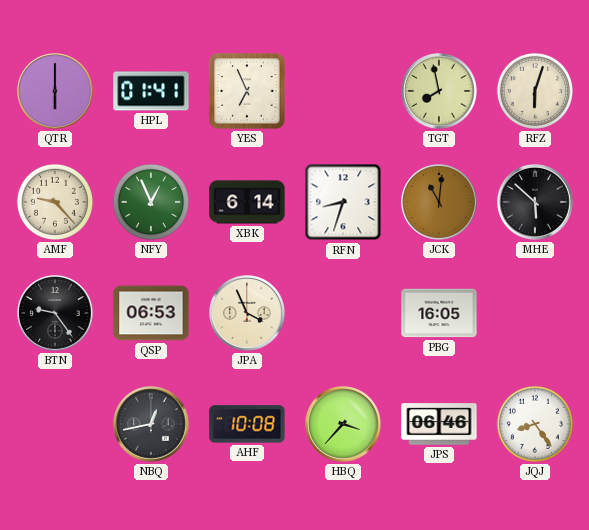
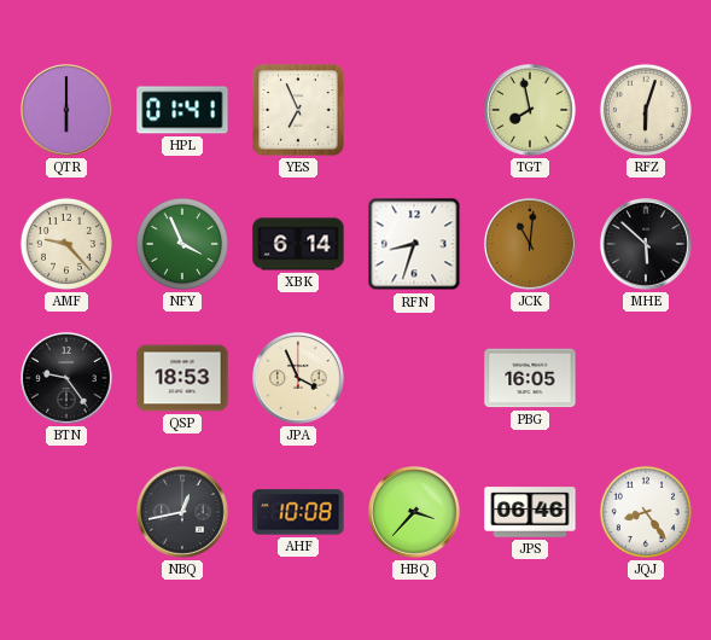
NFY: 12:56 -> 3:56
QSP: 06:53 -> 18:53
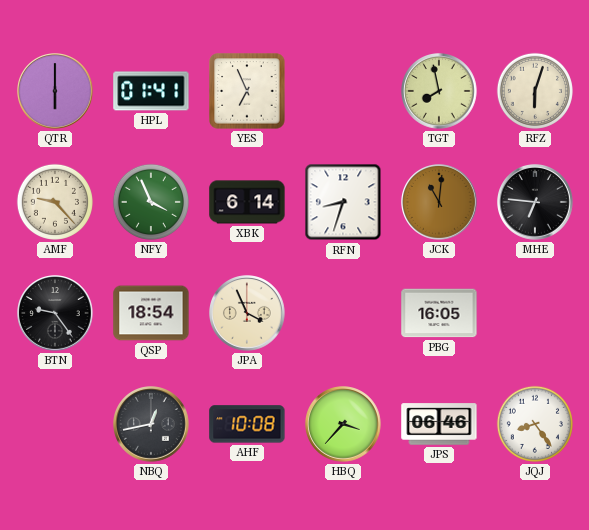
MHE: 5:52 -> 6:46
QSP: 18:53 -> 18:54
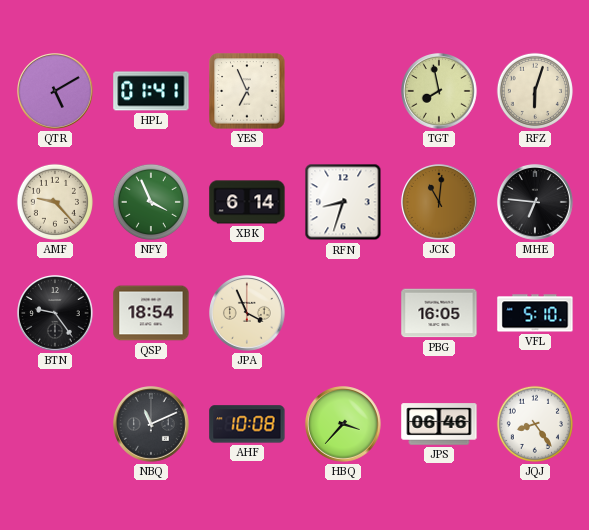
QTR: 6:00 -> 5:10
VFL: none -> 5:10
NBQ: 12:43 -> 11:11
